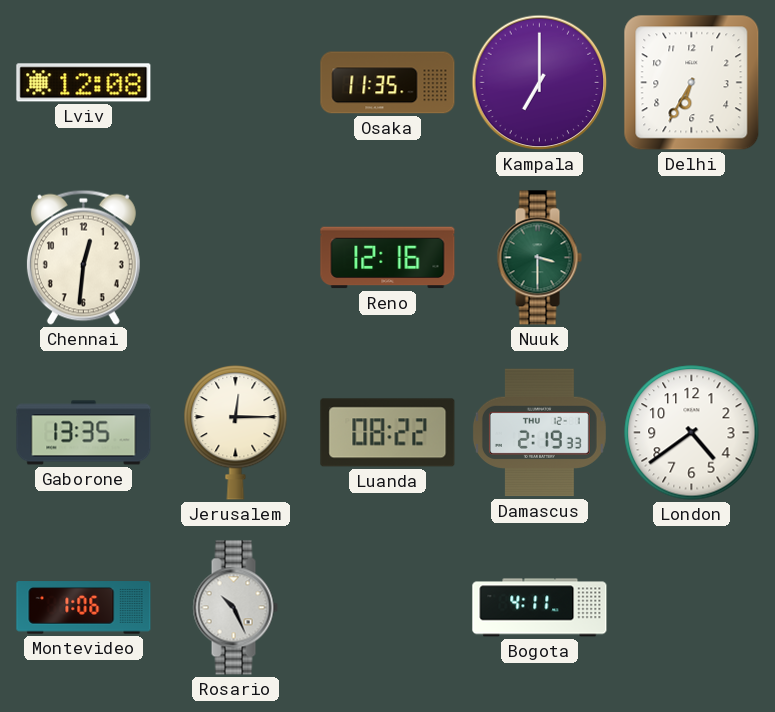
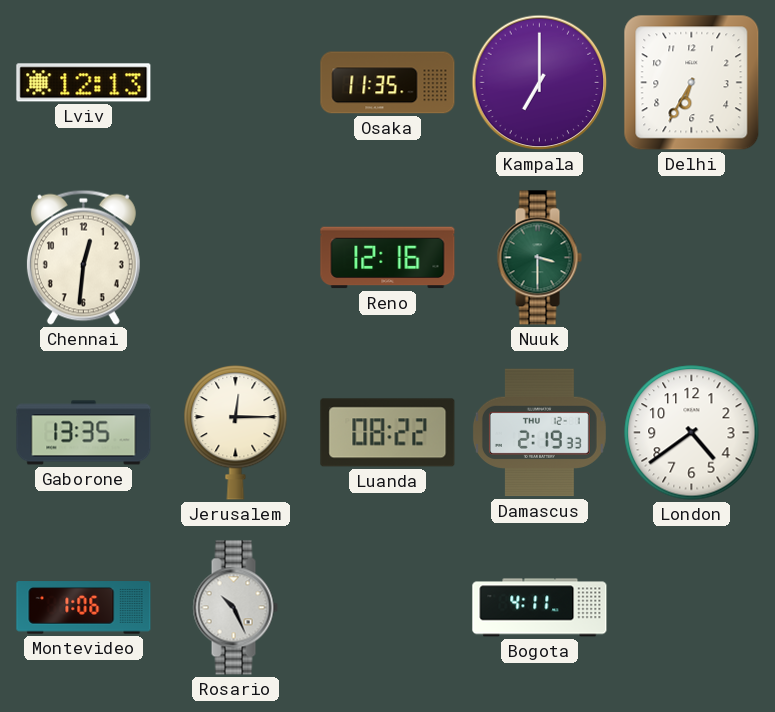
Lviv: 12:08 -> 12:13
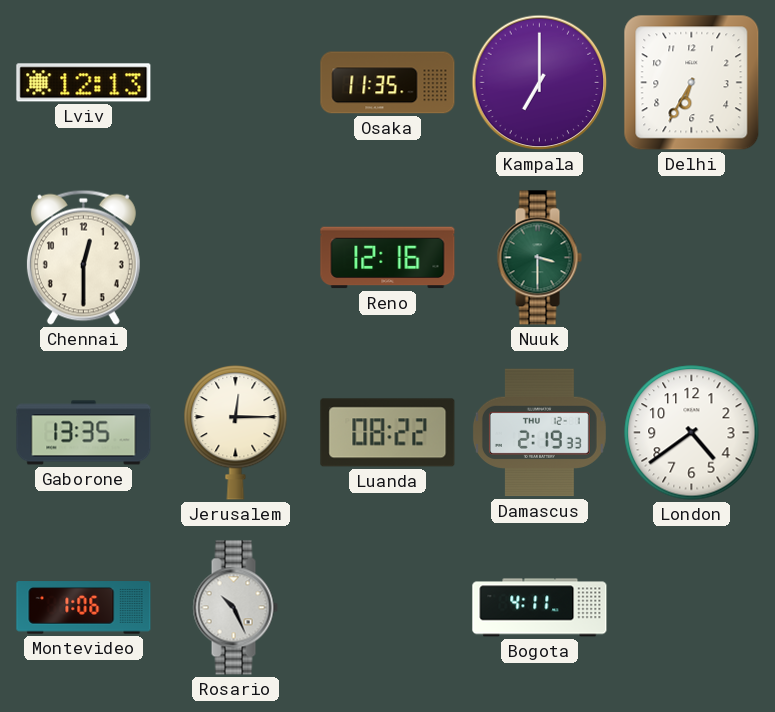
Chennai: 12:31 -> 12:30
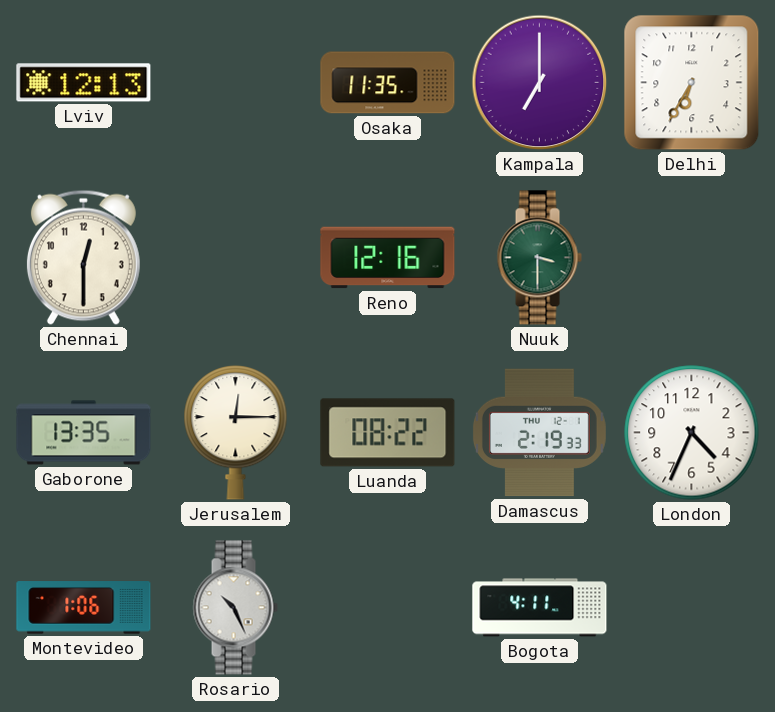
London: 4:39 -> 4:34
